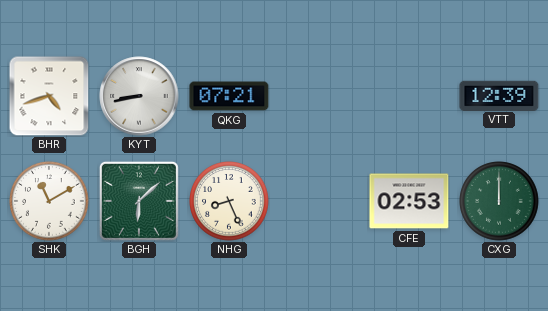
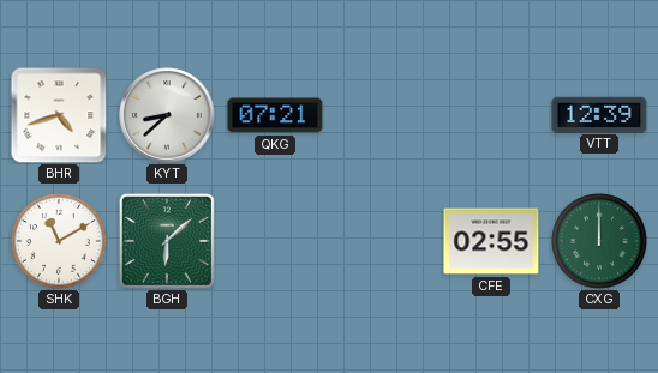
KYT: 8:43 -> 8:38
NHG: 8:26 -> none
CFE: 02:53 -> 02:55
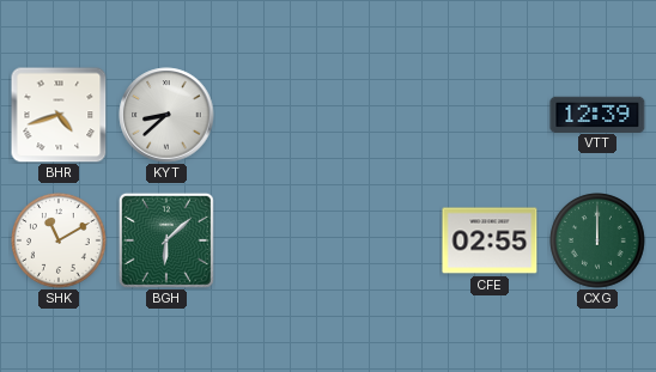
QKG: 07:21 -> none
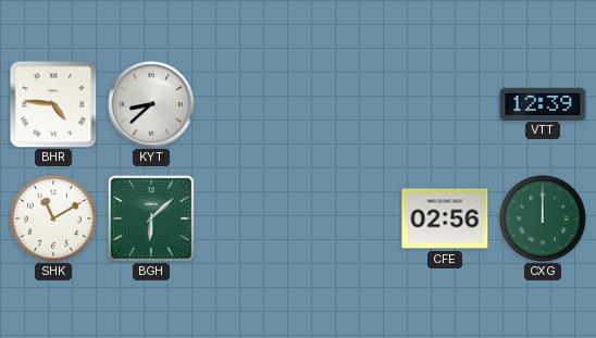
BHR: 4:42 -> 4:46
CFE: 02:55 -> 02:56
